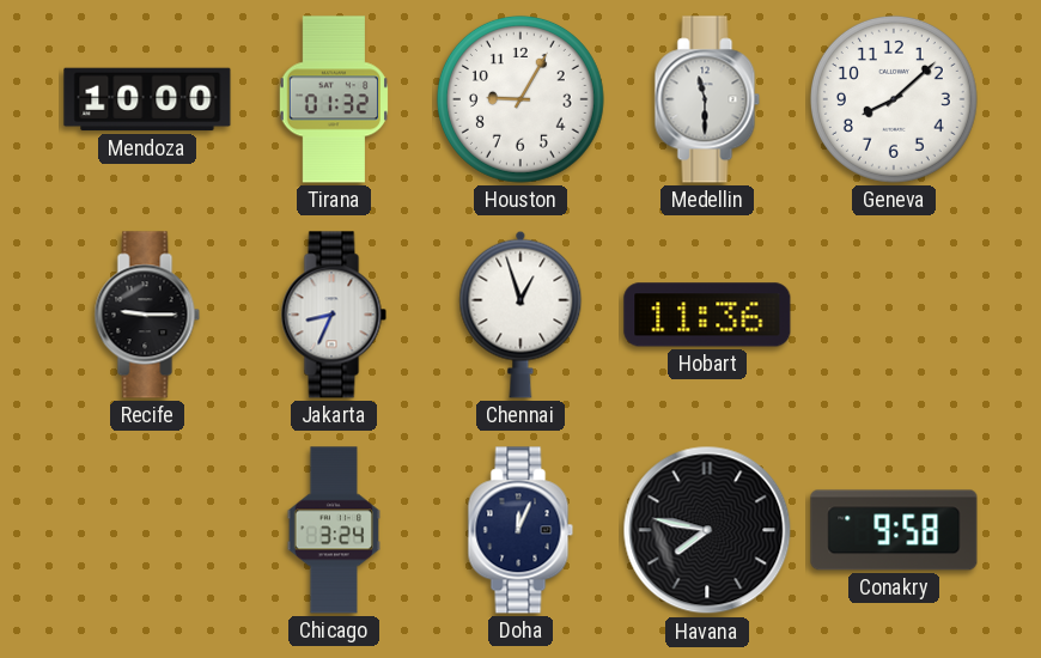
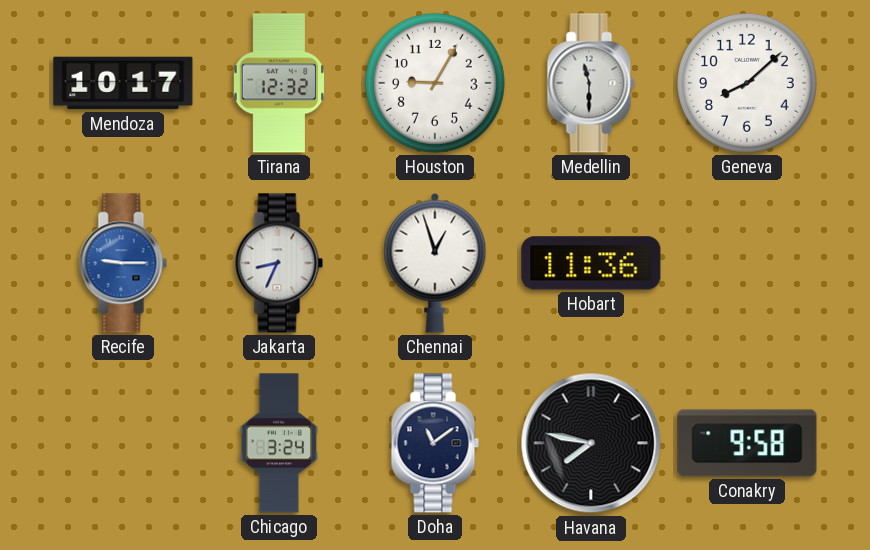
Mendoza: 10:00 -> 10:17
Tirana: 01:32 -> 12:32
Recife dial: black -> blue
Doha: 12:04 -> 11:09
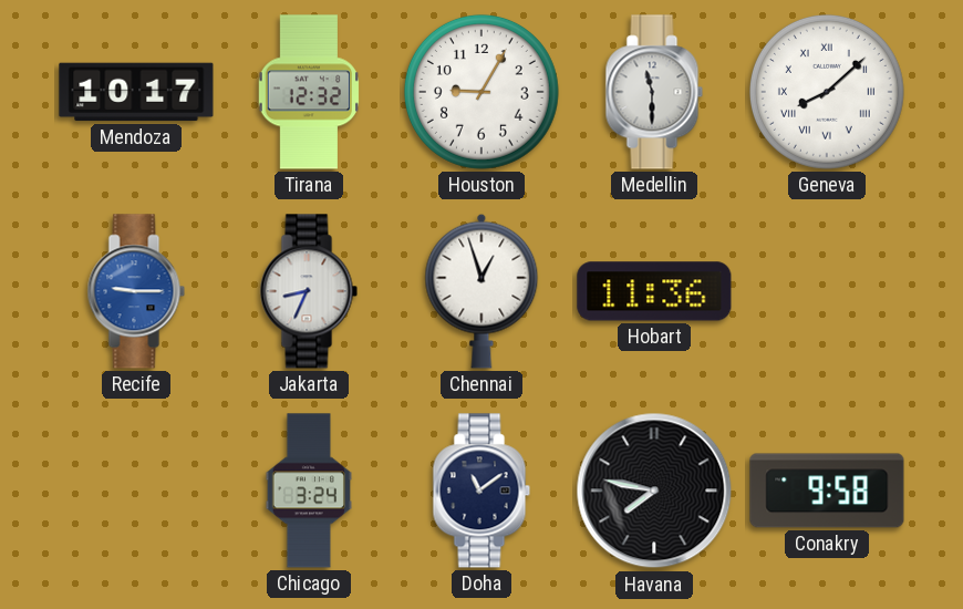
Geneva numerals: Arabic -> Roman
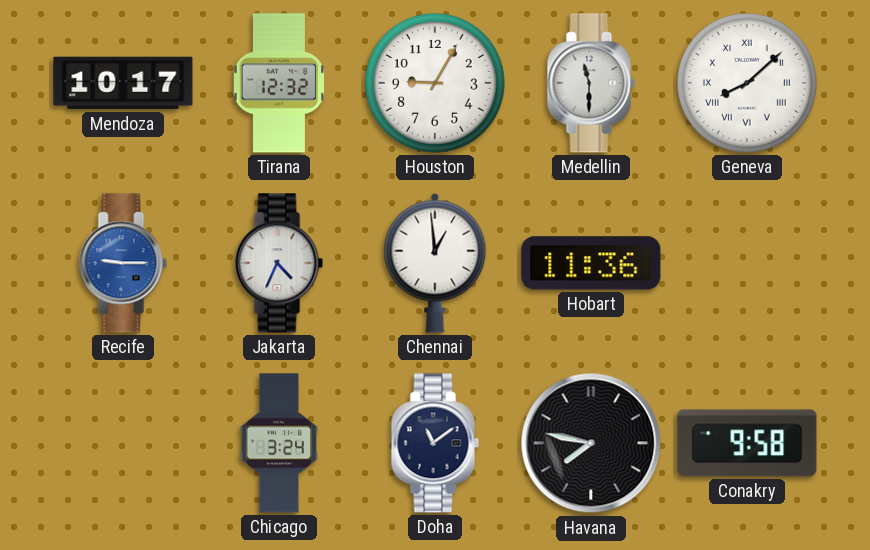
Jakarta: 8:34 -> 4:34
Chennai: 12:57 -> 12:59
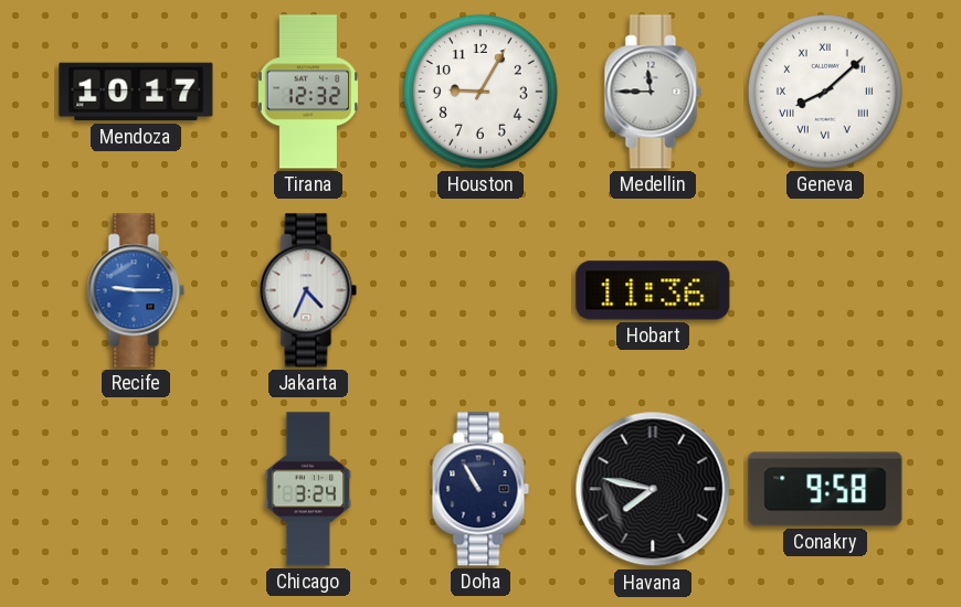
Medellin: 11:30 -> 11:45
Chennai: 12:59 -> none
Doha: 11:09 -> 10:55
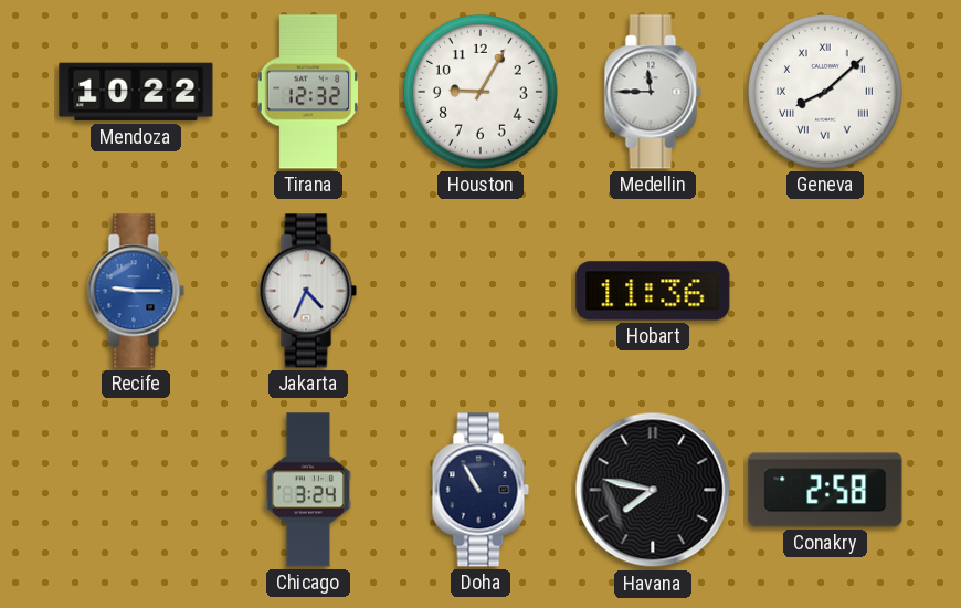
Mendoza: 10:17 -> 10:22
Conakry: 9:58 -> 2:58
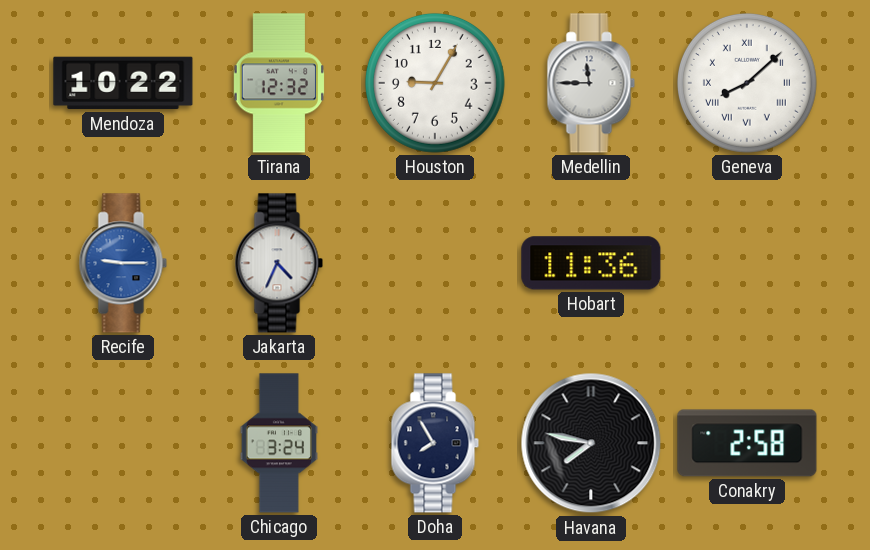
Doha: 10:55 -> 7:55
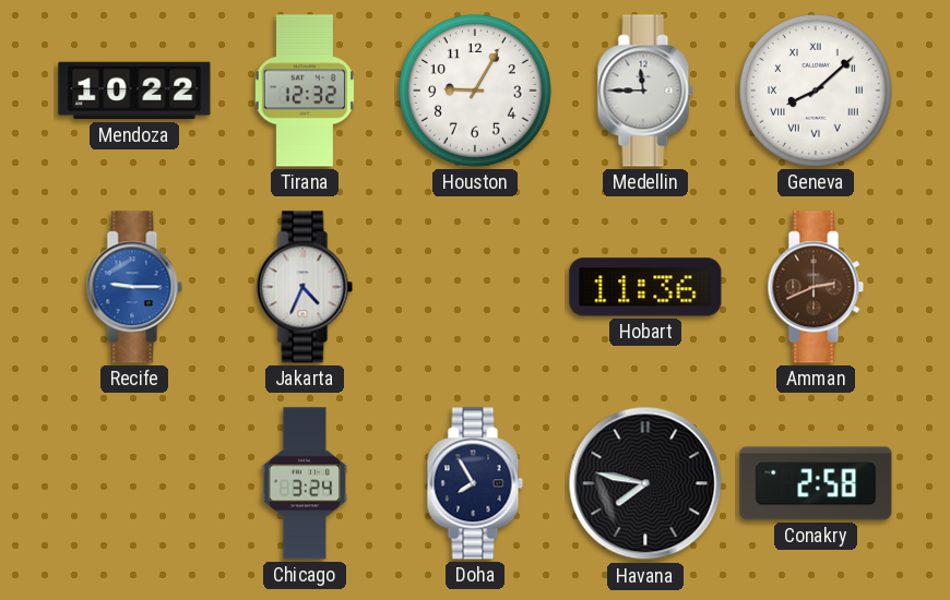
Amman: none -> 2:41
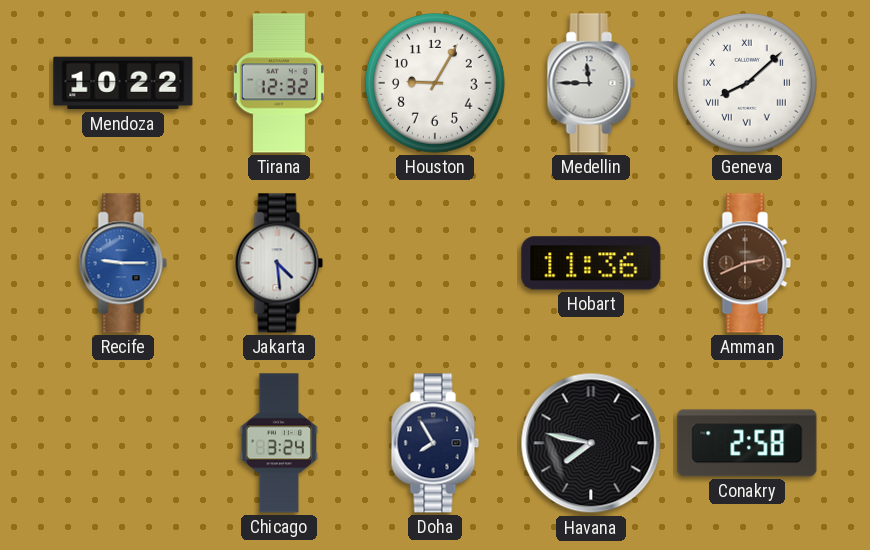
Jakarta: 4:34 -> 4:29
